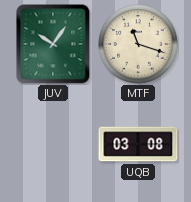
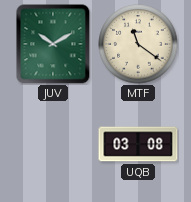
JUV: 10:06 -> 10:10
MTF: 11:18 -> 11:21
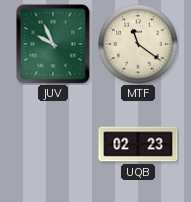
JUV: 10:10 -> 9:56
UQB: 03:08 -> 02:23
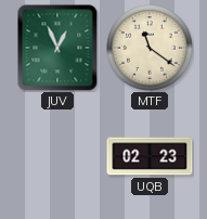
JUV: 9:56 -> 12:56
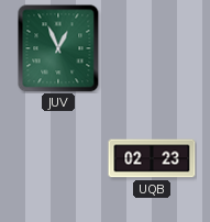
MTF: 11:21 -> none
